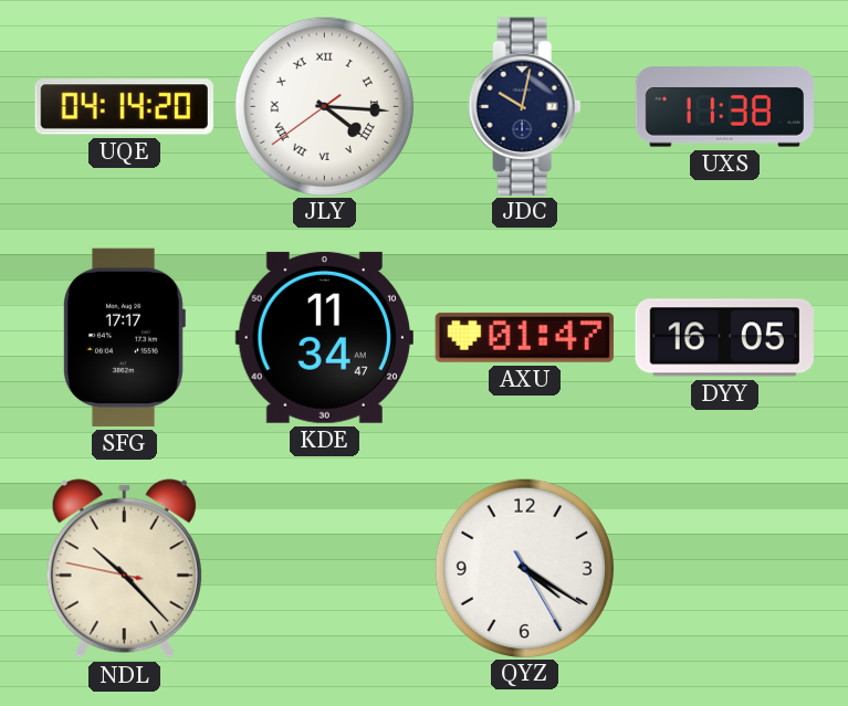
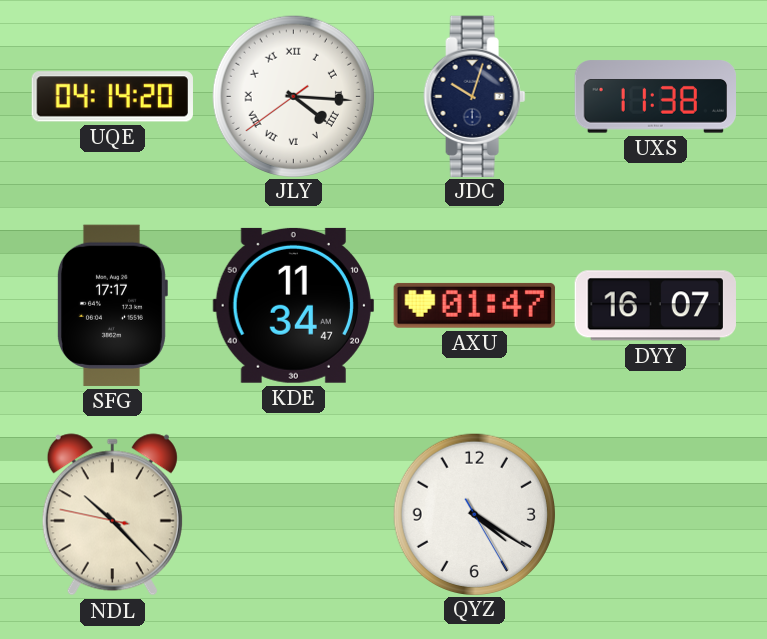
JDC: 10:02 -> 10:03
DYY: 16:05 -> 16:07
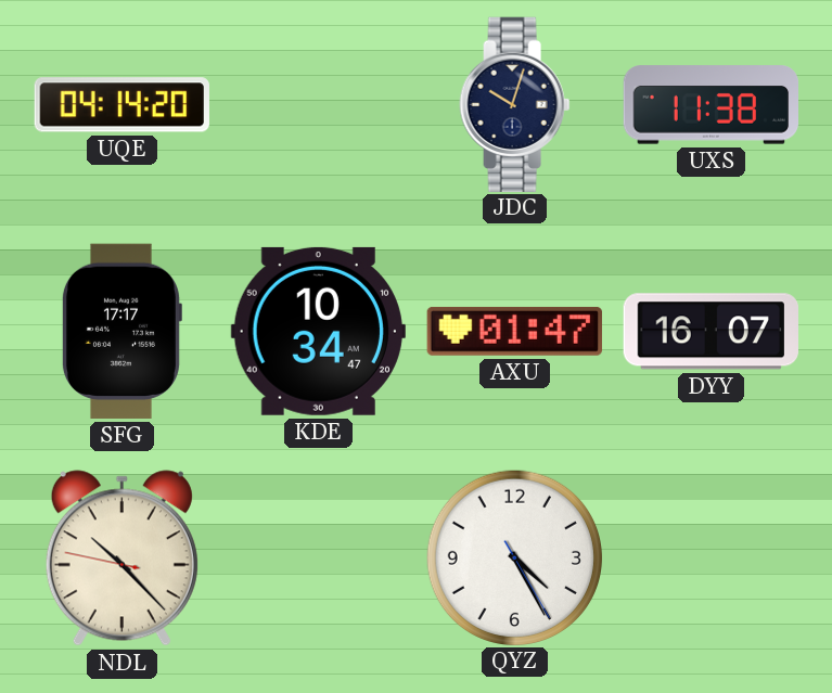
JLY: 4:15 -> none
KDE: 11:34 -> 10:34
QYZ: 4:20 -> 4:25
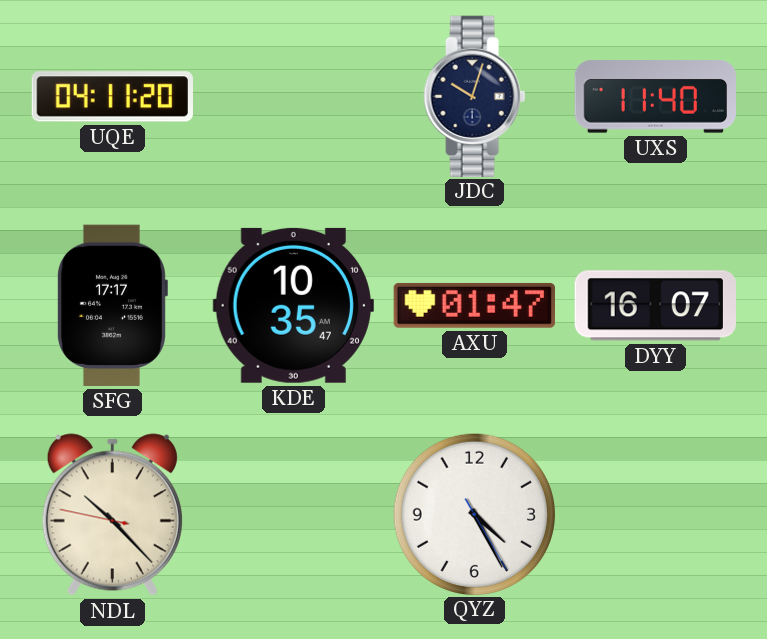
UQE: 04:14 -> 04:11
UXS: 11:38 -> 11:40
KDE: 10:34 -> 10:35
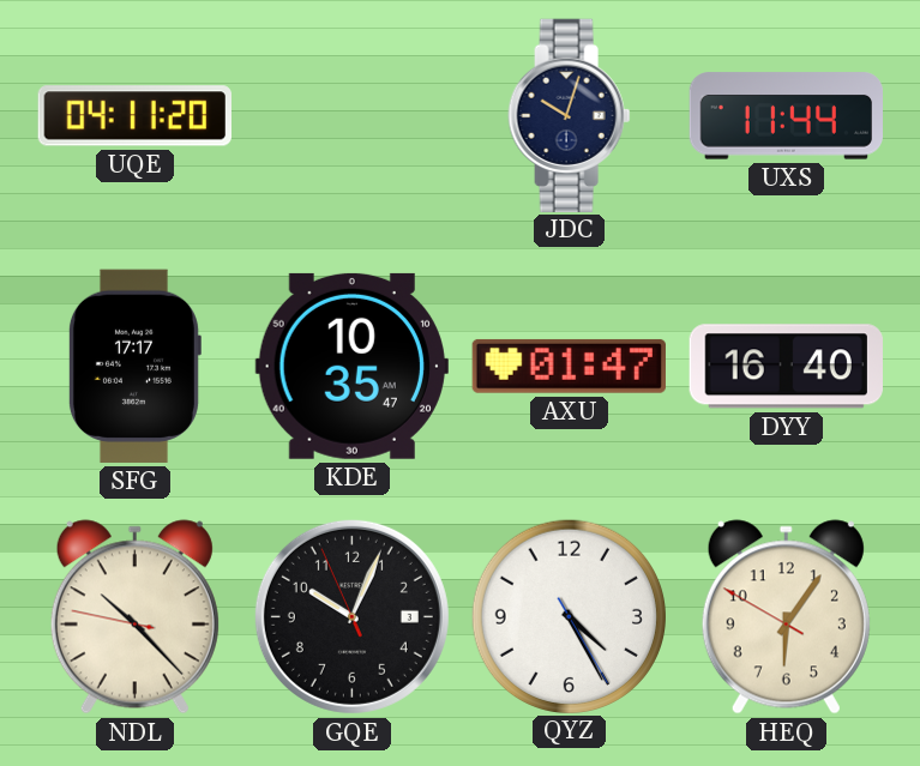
UXS: 11:40 -> 11:44
DYY: 16:07 -> 16:40
GQE: none -> 10:03
HEQ: none -> 6:05
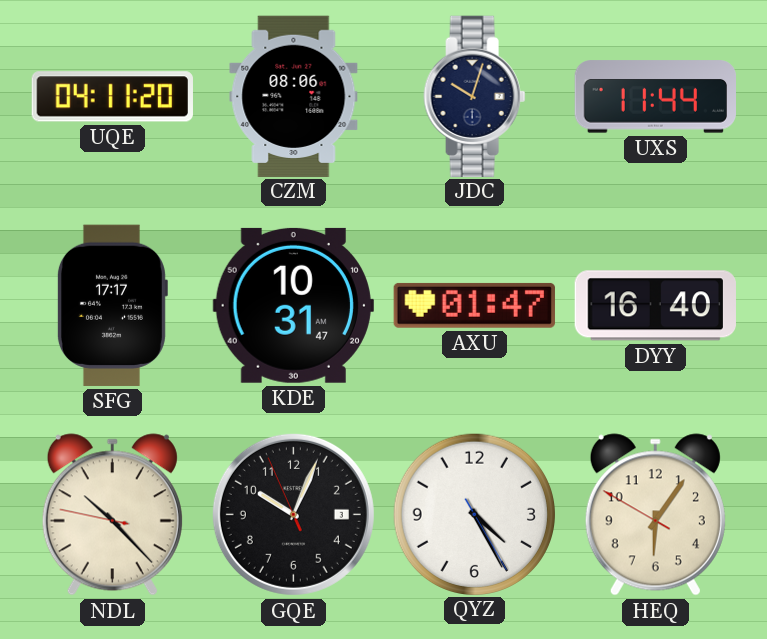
CZM: none -> 08:06
KDE: 10:35 -> 10:31
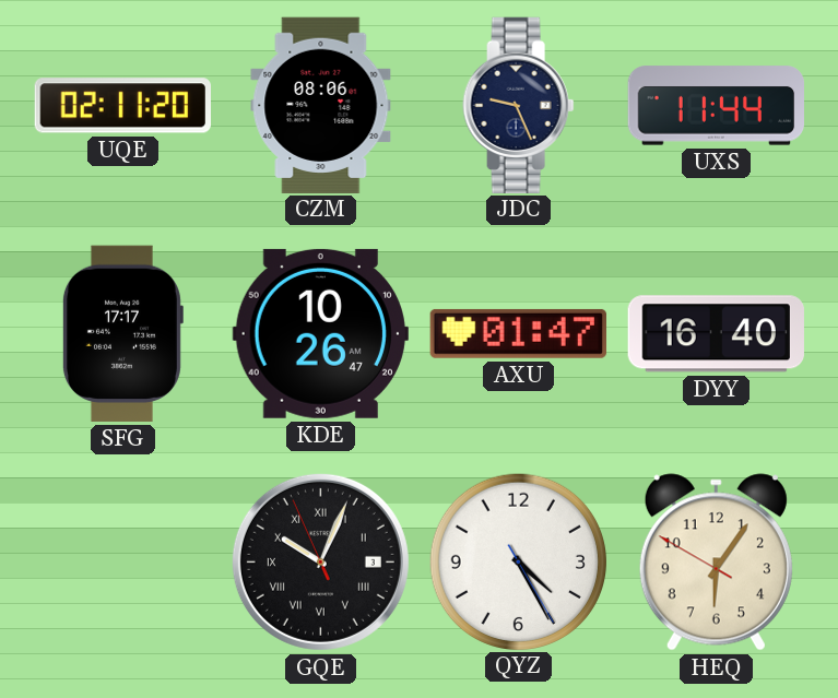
UQE: 04:11 -> 02:11
JDC: 10:03 -> 9:26
KDE: 10:31 -> 10:26
NDL: 10:22 -> none
GQE numerals: Arabic -> Roman
